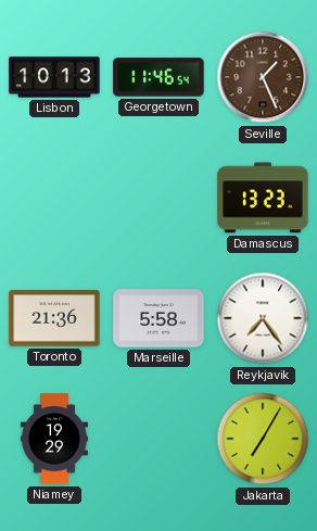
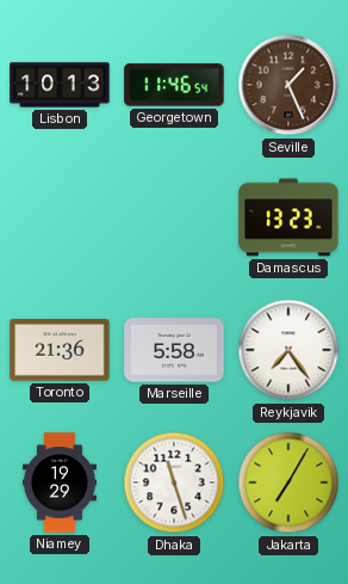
Dhaka: none -> 11:27
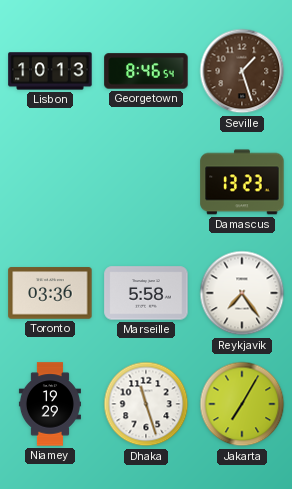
Georgetown: 11:46 -> 8:46
Seville: 1:26 -> 1:27
Toronto: 21:36 -> 03:36
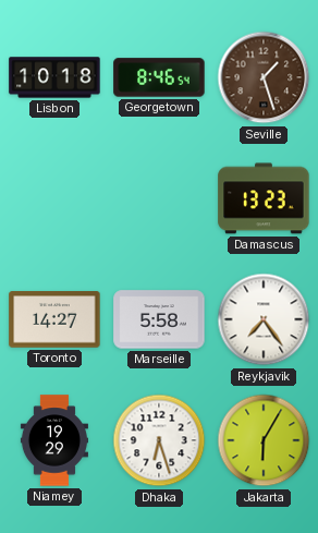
Lisbon: 10:13 -> 10:18
Toronto: 03:36 -> 14:27
Dhaka: 11:27 -> 6:27
Jakarta: 7:05 -> 6:05
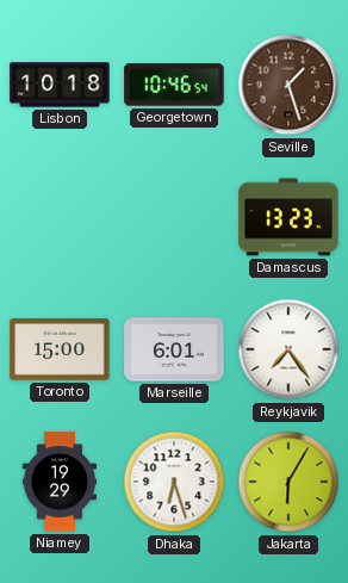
Georgetown: 8:46 -> 10:46
Toronto: 14:27 -> 15:00
Marseille: 5:58 -> 6:01
